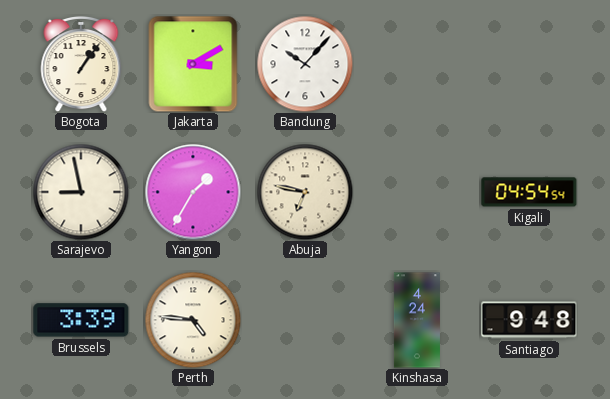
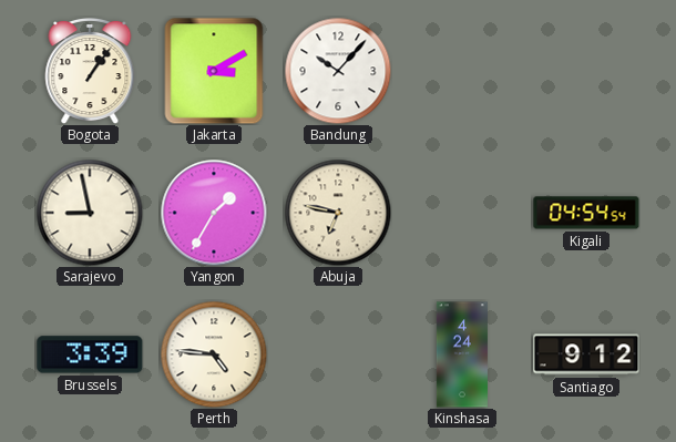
Santiago: 9:48 -> 9:12
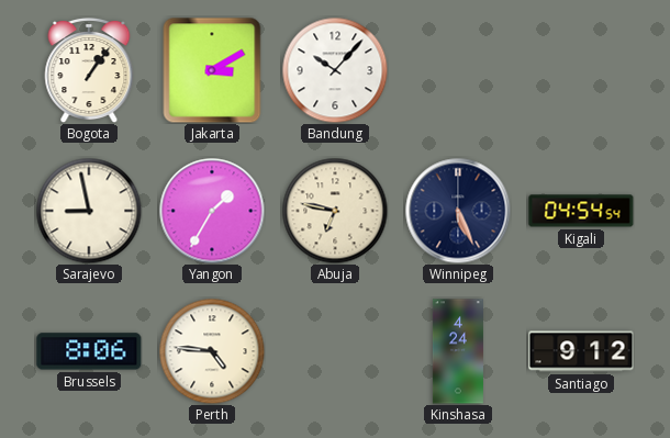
Winnipeg: none -> 5:26
Brussels: 3:39 -> 8:06
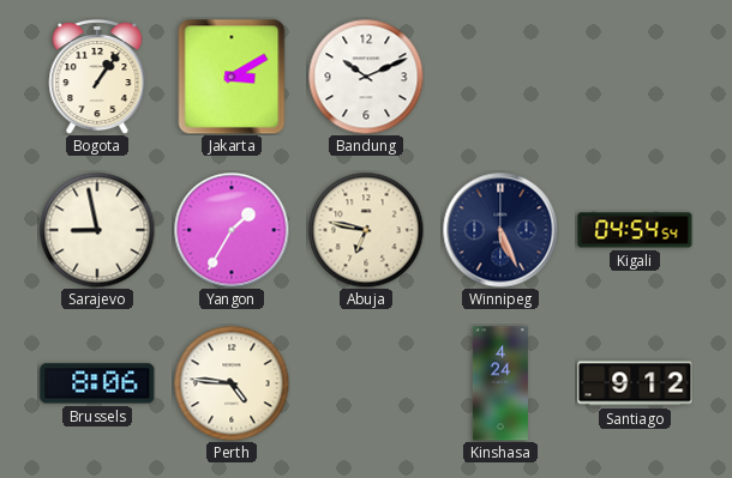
Bandung: 10:07 -> 10:11
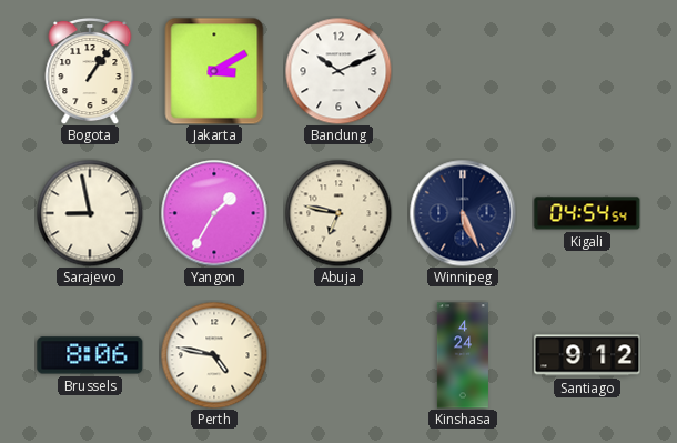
Perth: 4:46 -> 4:47
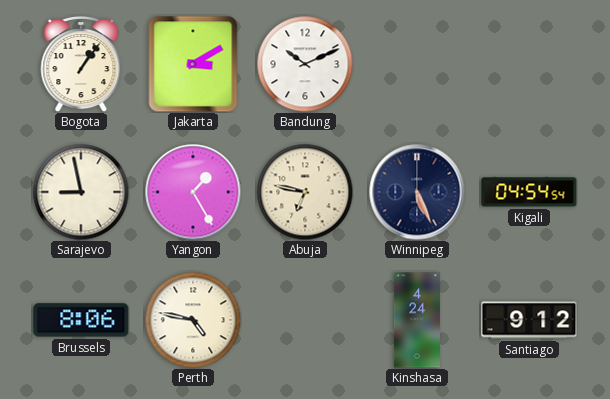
Yangon: 1:35 -> 1:25
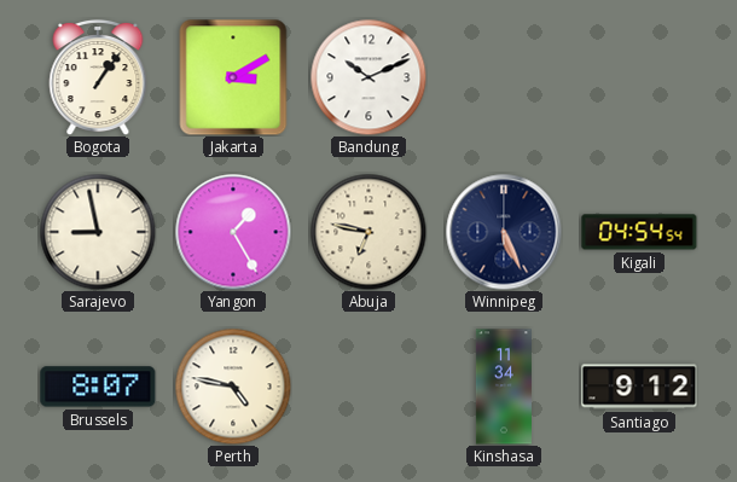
Brussels: 8:06 -> 8:07
Kinshasa: 4:24 -> 11:34
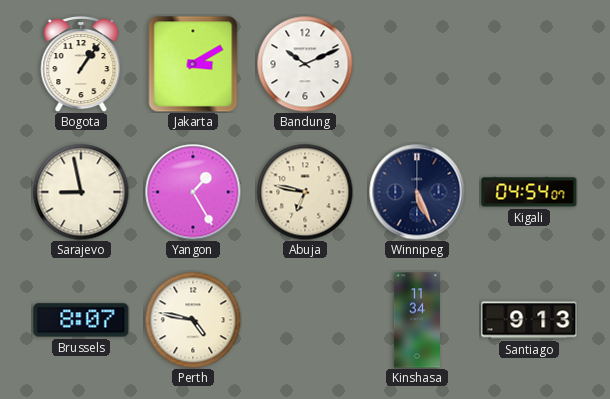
Kigali: 04:54:54 -> 04:54:07
Santiago: 9:12 -> 9:13
